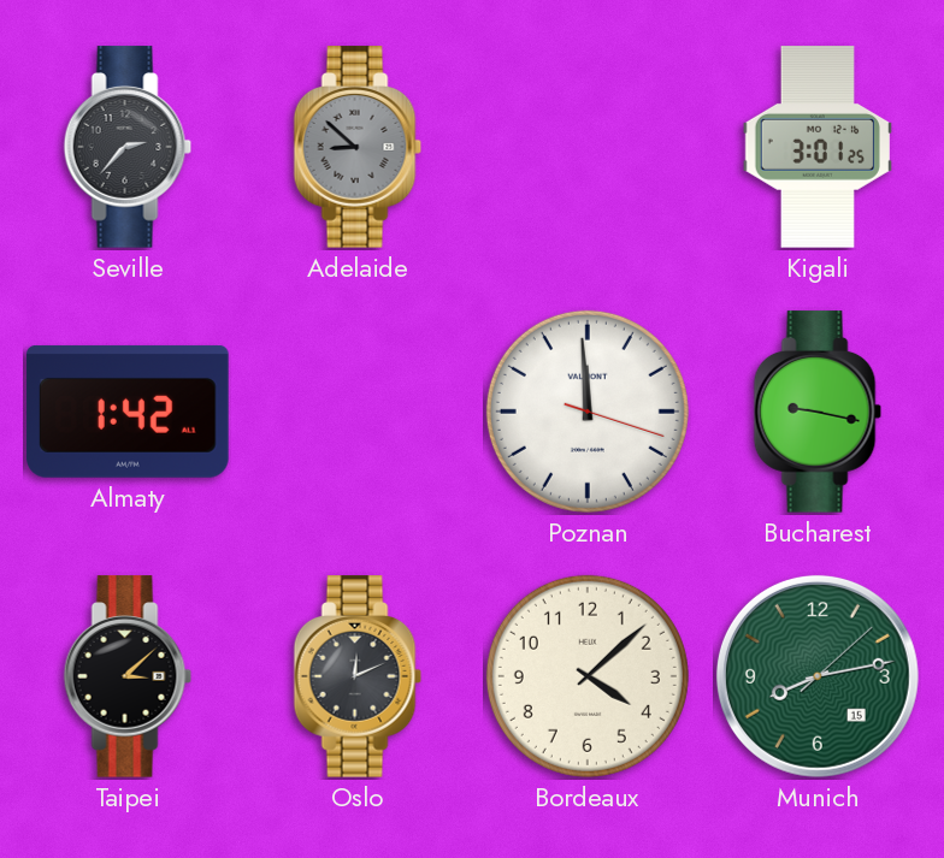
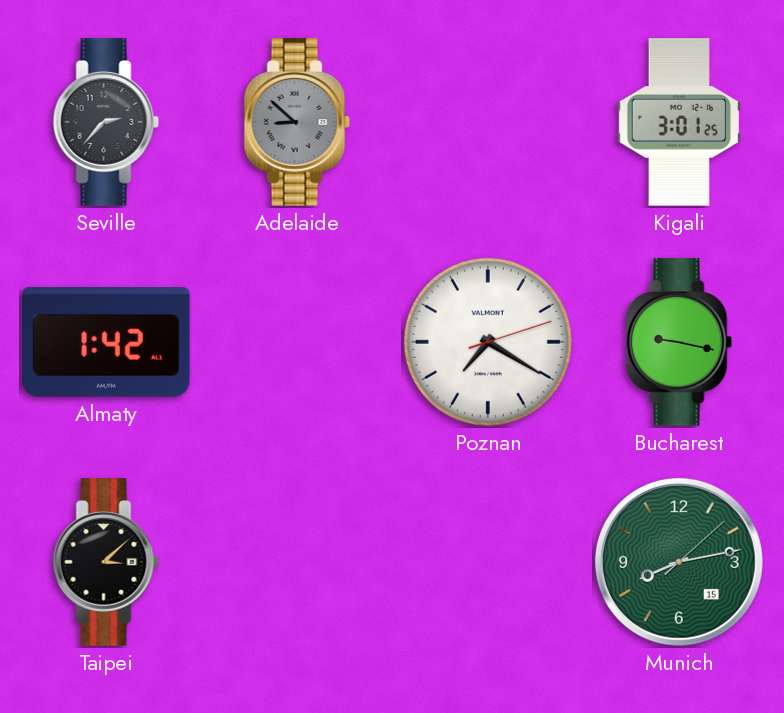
Poznan: 11:59 -> 7:20
Oslo: 12:11 -> none
Bordeaux: 4:08 -> none
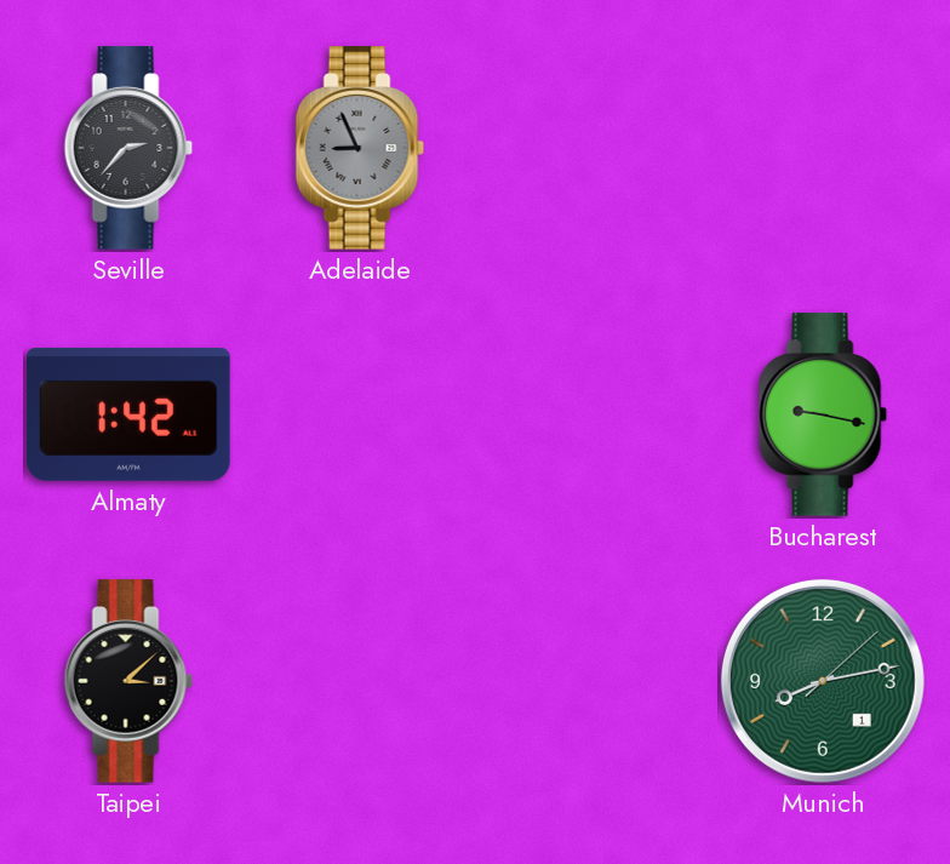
Adelaide: 8:52 -> 8:56
Kigali: 3:01 -> none
Poznan: 7:20 -> none
Munich date: 15 -> 1
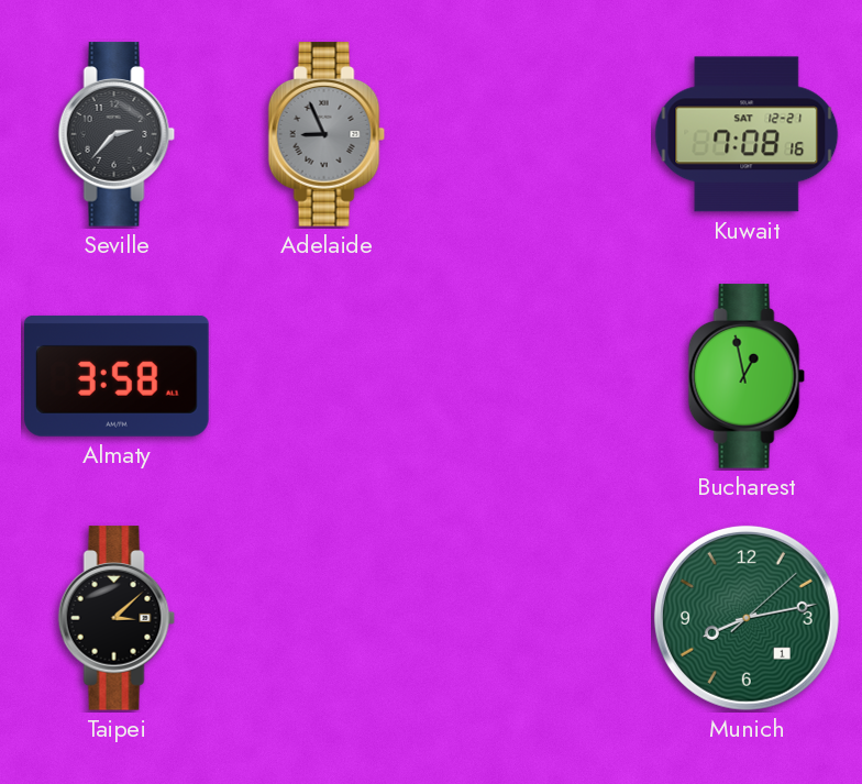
Kuwait: none -> 7:08
Almaty: 1:42 -> 3:58
Bucharest: 9:17 -> 12:58
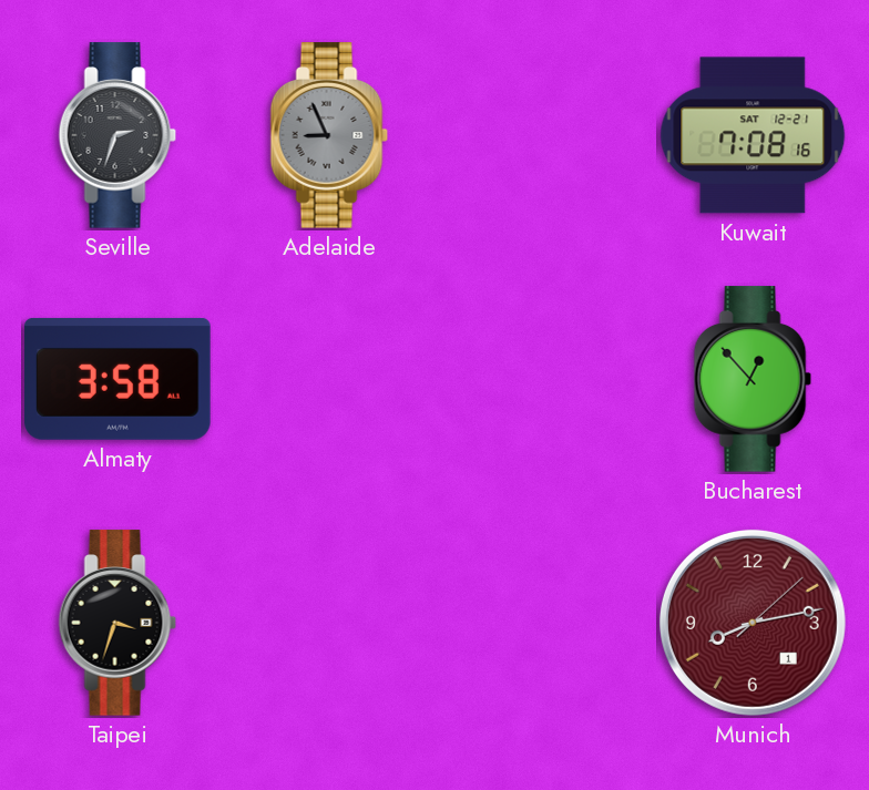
Seville: 2:37 -> 2:33
Bucharest: 12:58 -> 12:53
Taipei: 3:08 -> 3:33
Munich dial: green -> burgundy
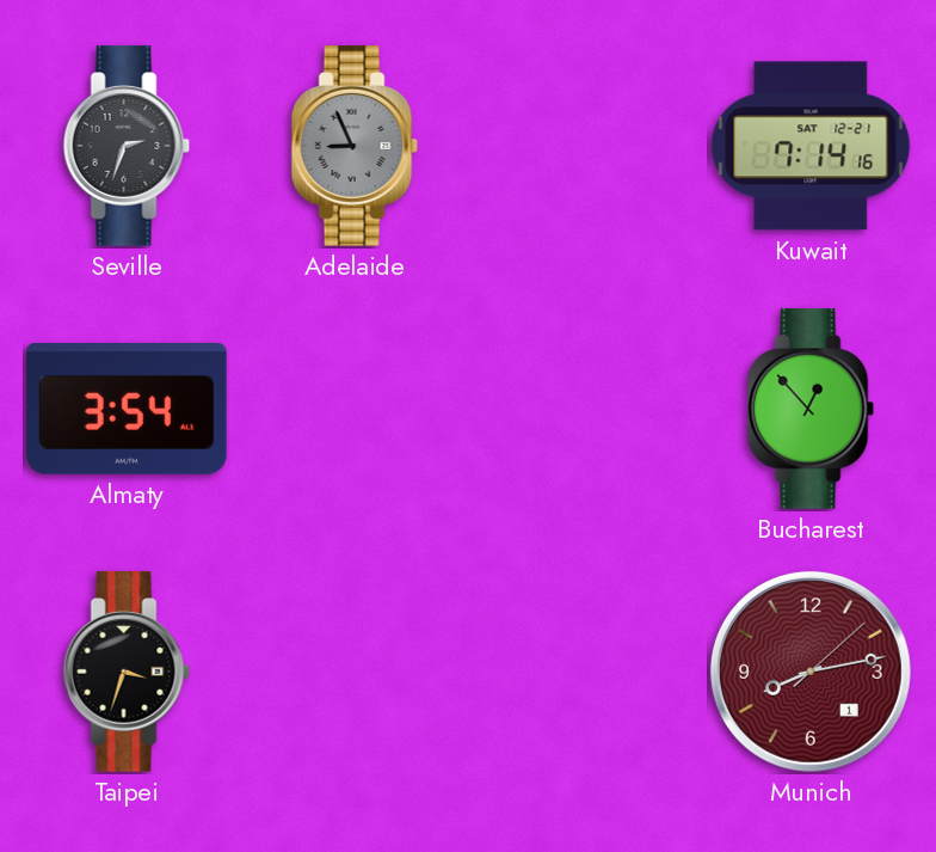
Kuwait: 7:08 -> 7:14
Almaty: 3:58 -> 3:54
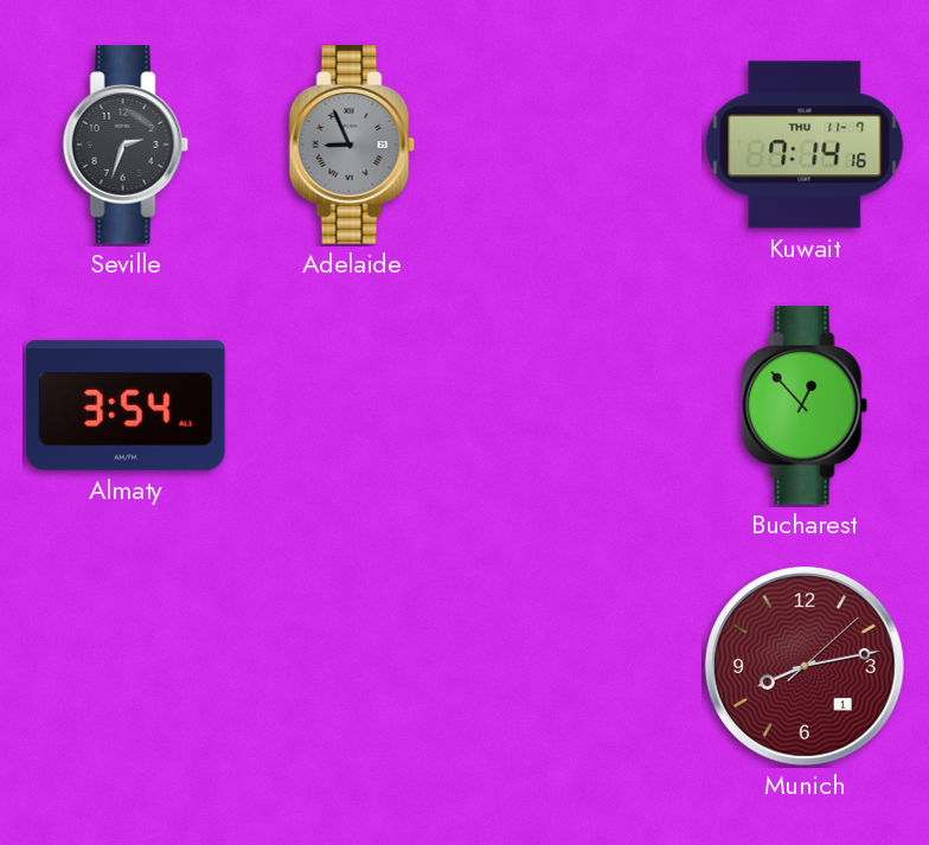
Kuwait date: SAT 12-21 -> THU 11-7
Taipei: 3:33 -> none
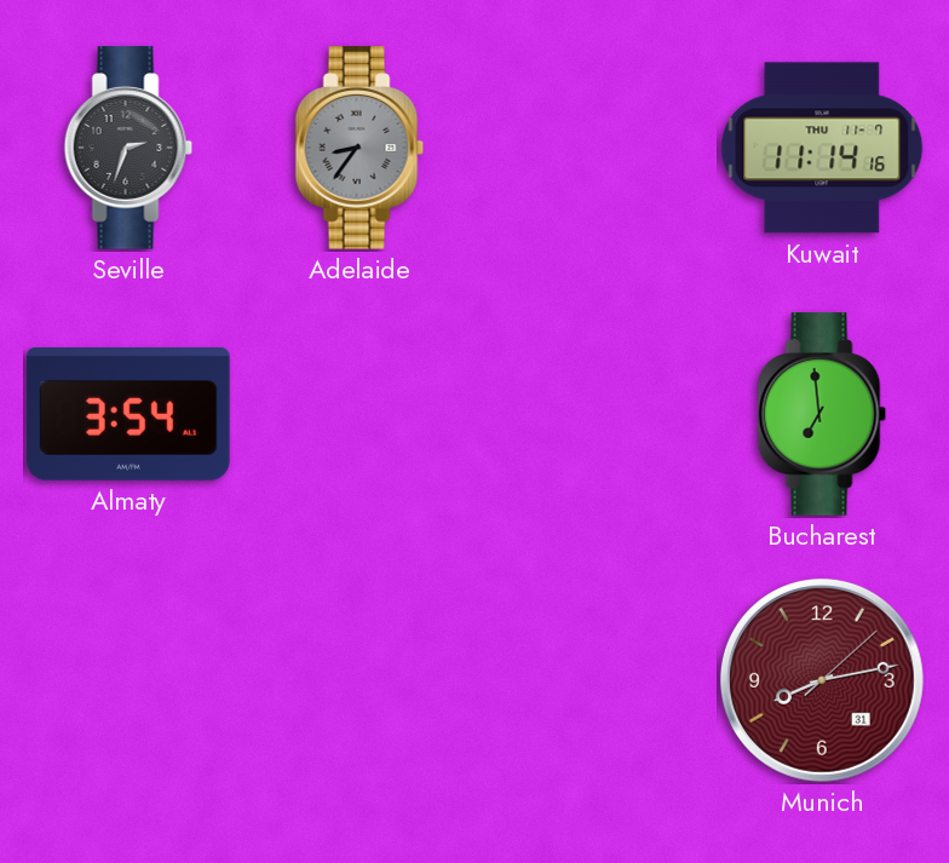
Adelaide: 8:56 -> 8:36
Kuwait: 7:14 -> 11:14
Bucharest: 12:53 -> 6:59
Munich date: 1 -> 31
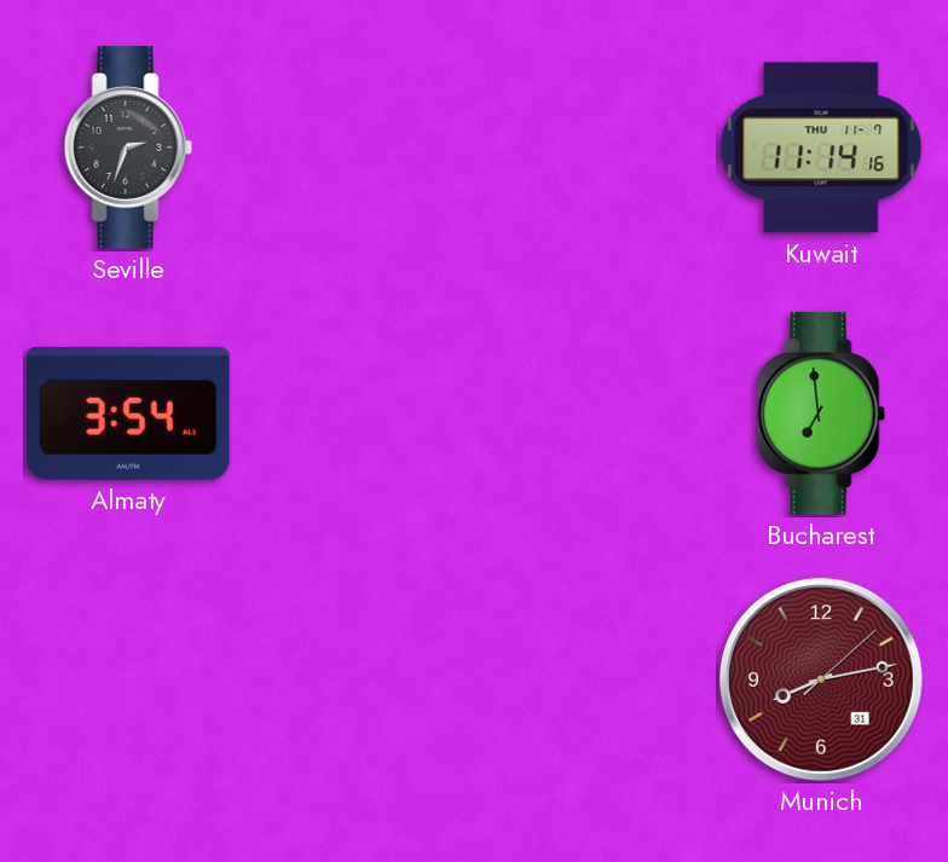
Adelaide: 8:36 -> none
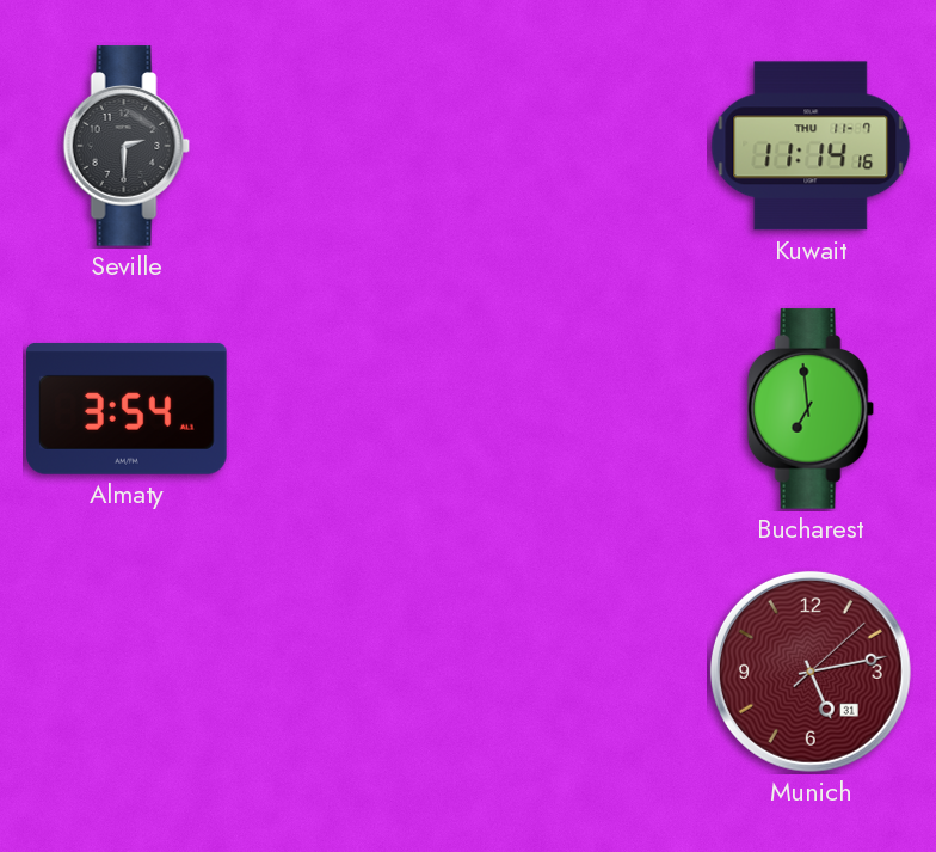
Seville: 2:33 -> 2:30
Munich: 8:13 -> 5:13
